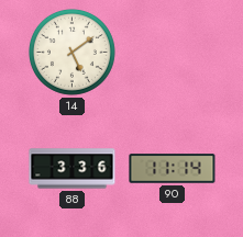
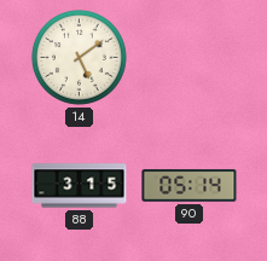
88: 3:36 -> 3:15
90: 11:14 -> 05:14
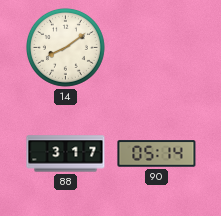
14: 5:09 -> 8:09
88: 3:15 -> 3:17
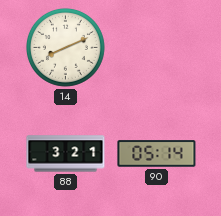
14: 8:09 -> 8:11
88: 3:17 -> 3:21
